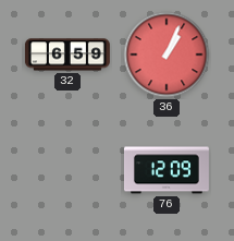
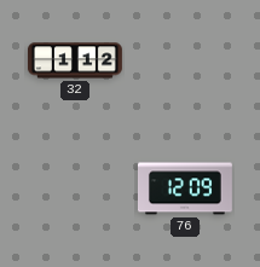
32: 6:59 -> 1:12
36: 1:04 -> none
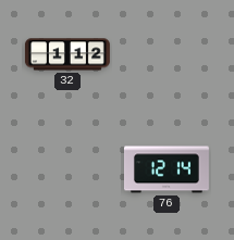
76: 12:09 -> 12:14
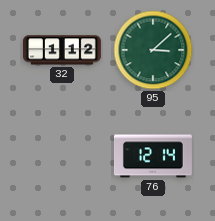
95: none -> 3:08
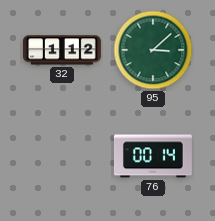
76: 12:14 -> 00:14
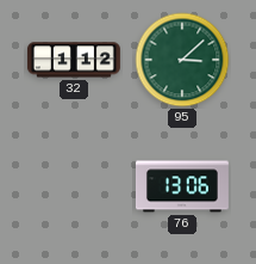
76: 00:14 -> 13:06
